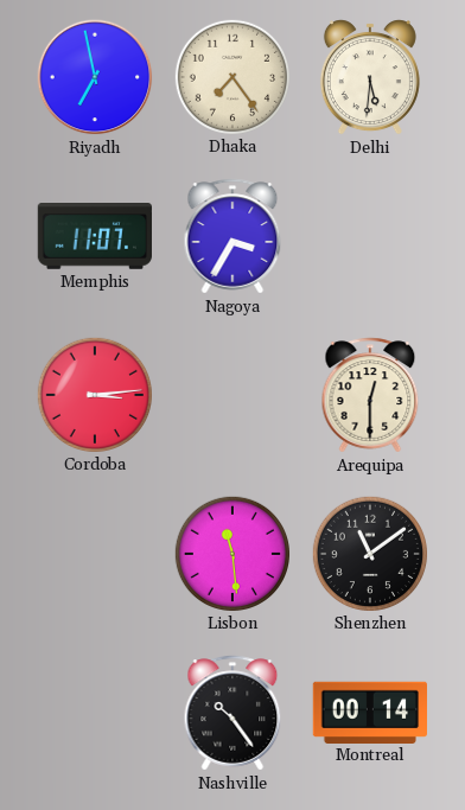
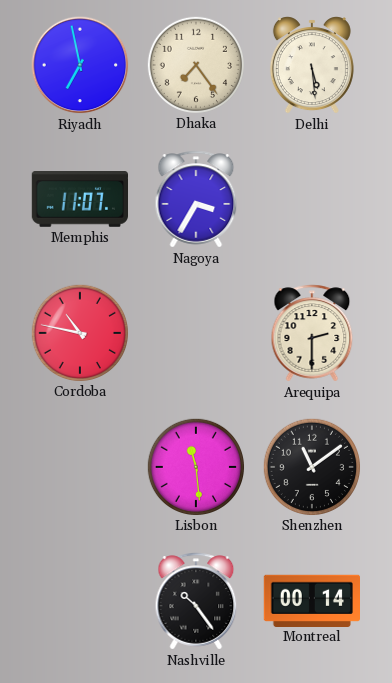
Delhi: 5:31 -> 5:29
Cordoba: 3:14 -> 10:47
Arequipa: 12:30 -> 2:30
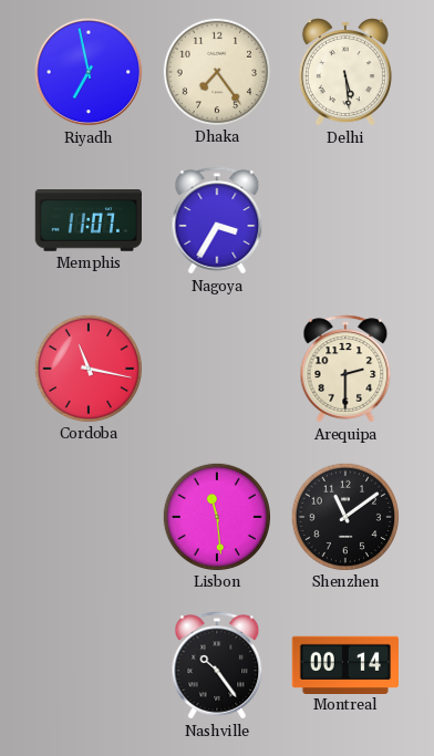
Cordoba: 10:47 -> 11:17
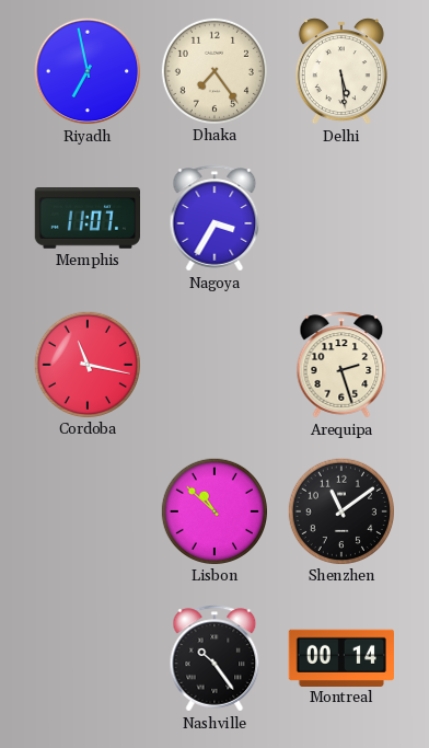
Arequipa: 2:30 -> 2:27
Lisbon: 11:29 -> 10:52
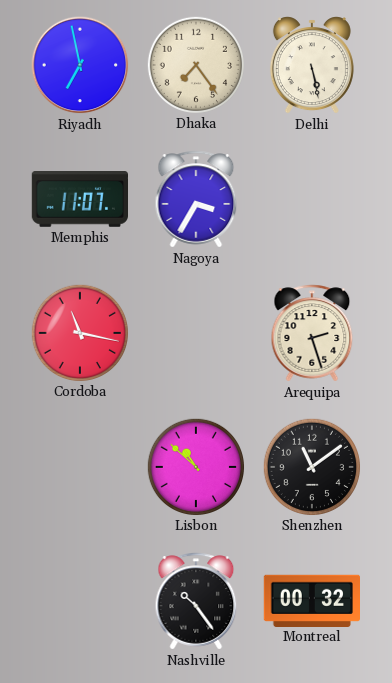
Delhi: 5:29 -> 5:28
Montreal: 00:14 -> 00:32
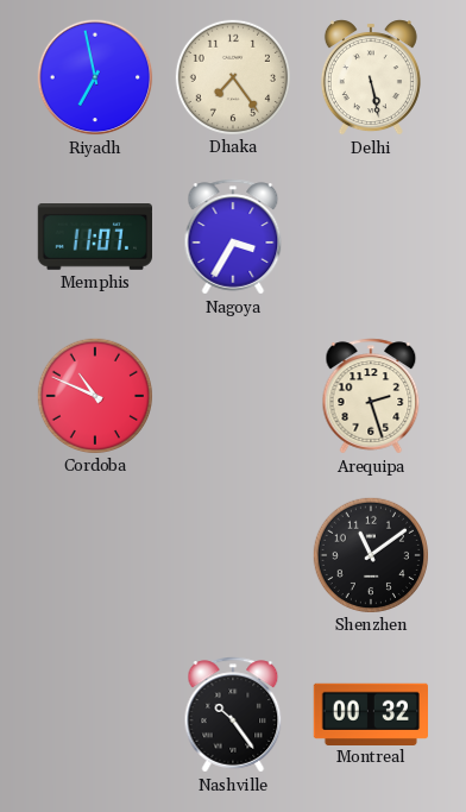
Cordoba: 11:17 -> 10:49
Lisbon: 10:52 -> none
